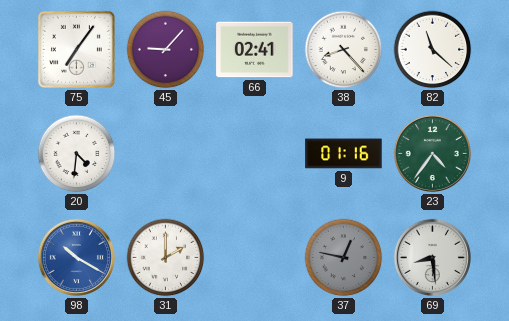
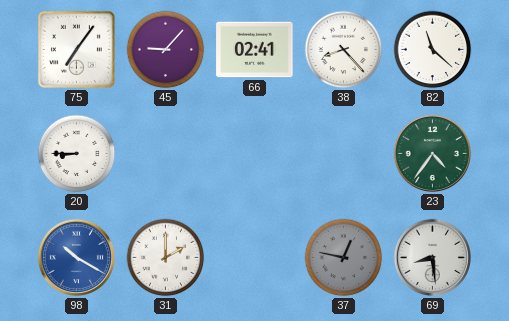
20: 4:31 -> 8:45
9: 01:16 -> none
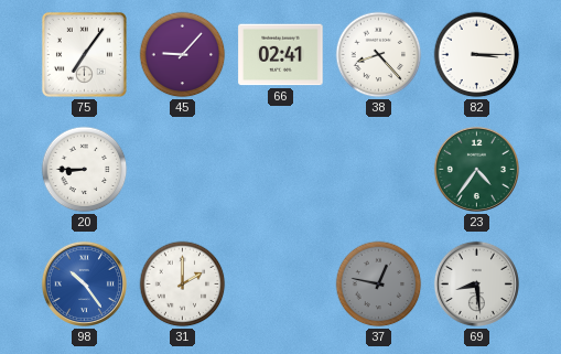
82: 11:22 -> 3:15
98: 10:20 -> 10:24
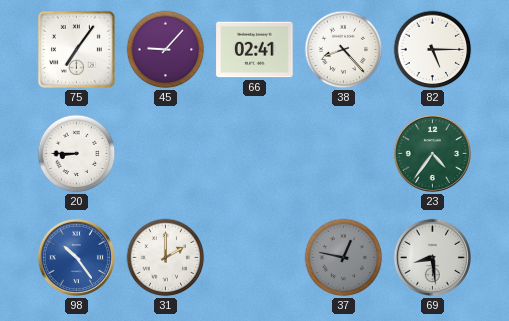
82: 3:15 -> 5:15
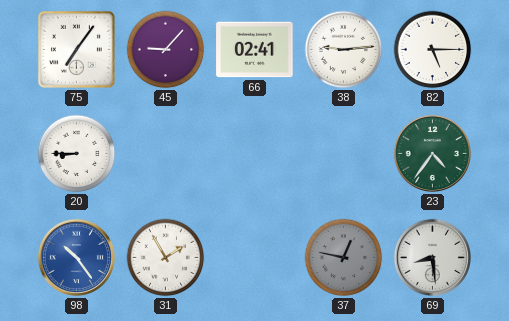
38: 8:23 -> 9:14
31: 2:00 -> 1:55
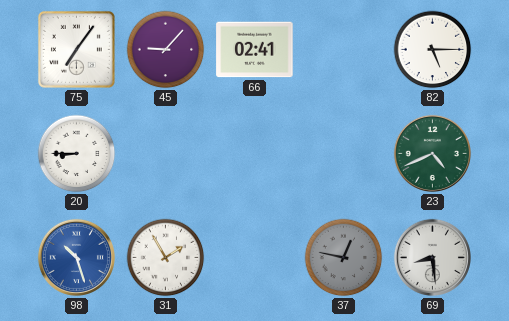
38: 9:14 -> none
23: 4:36 -> 4:41
98: 10:24 -> 10:27
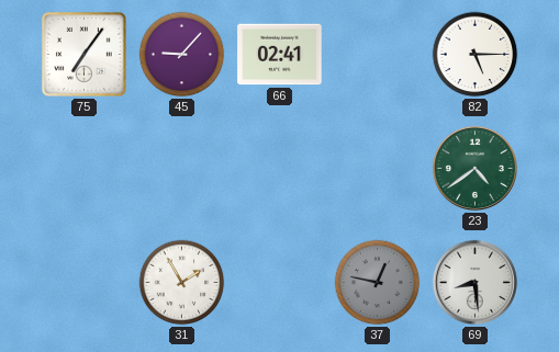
20: 8:45 -> none
23: 4:41 -> 4:39
98: 10:27 -> none
